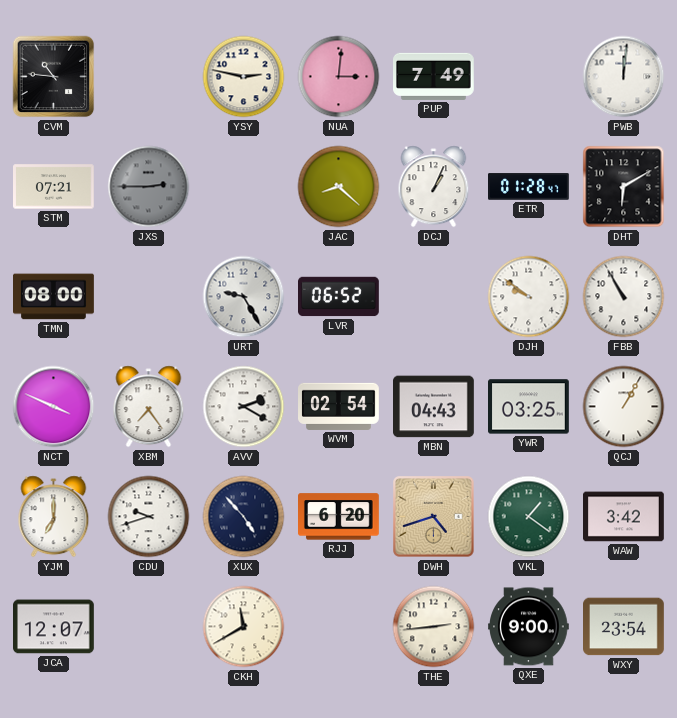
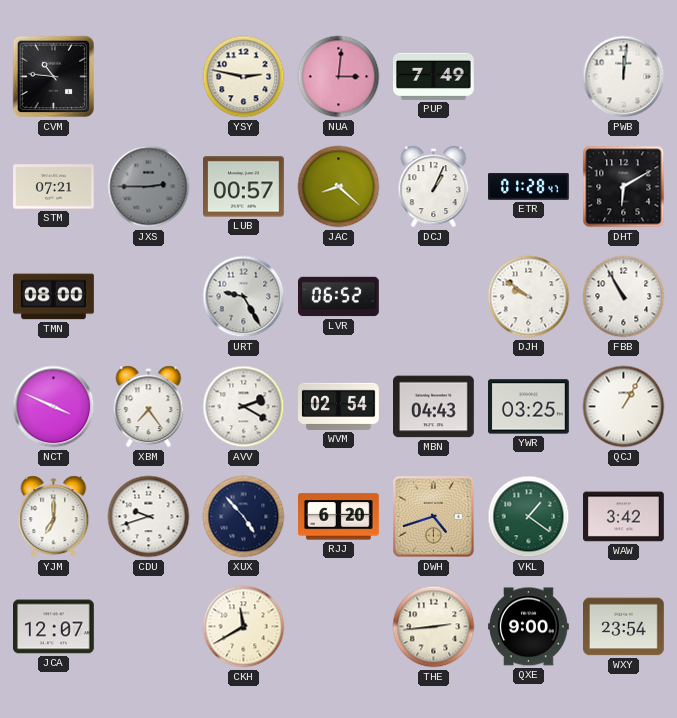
LUB: none -> 00:57
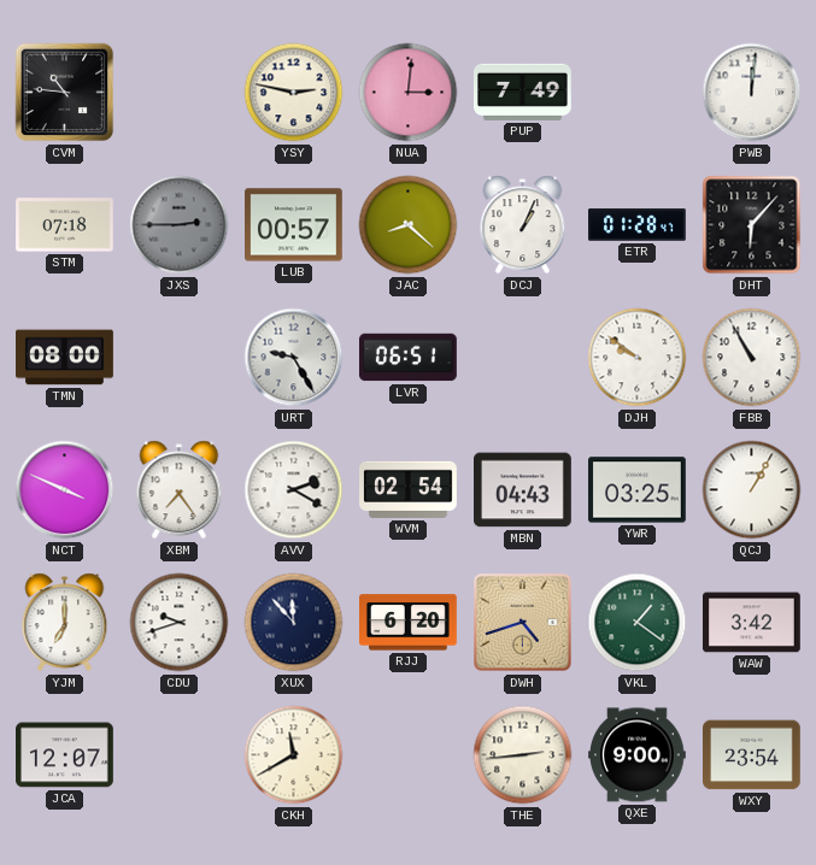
STM: 07:21 -> 07:18
DHT: 6:10 -> 6:07
LVR: 06:52 -> 06:51
XUX: 4:53 -> 11:53
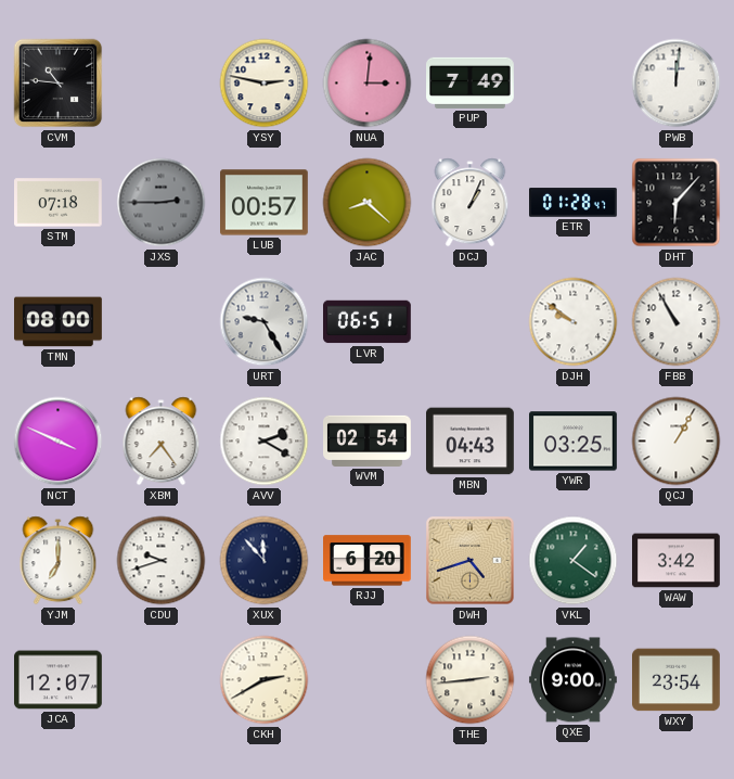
CKH: 11:40 -> 2:40
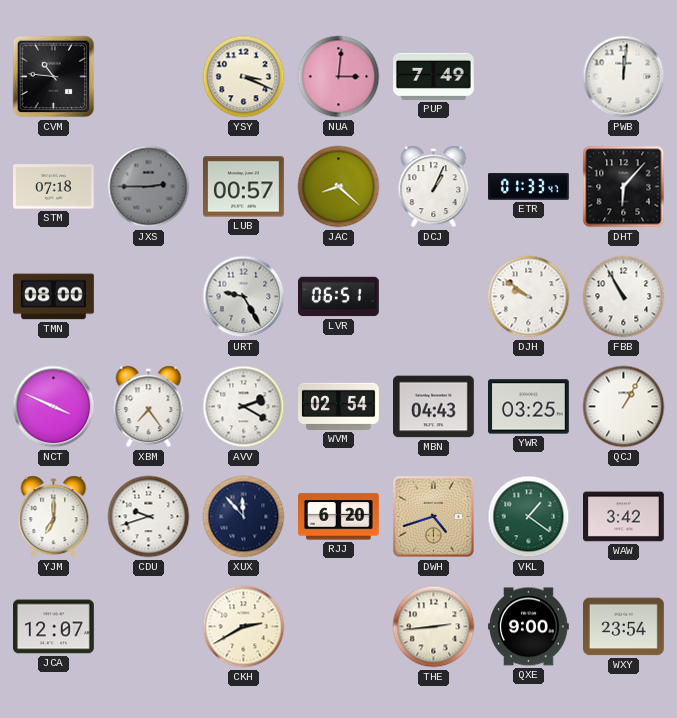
YSY: 2:47 -> 3:19
ETR: 01:28 -> 01:33
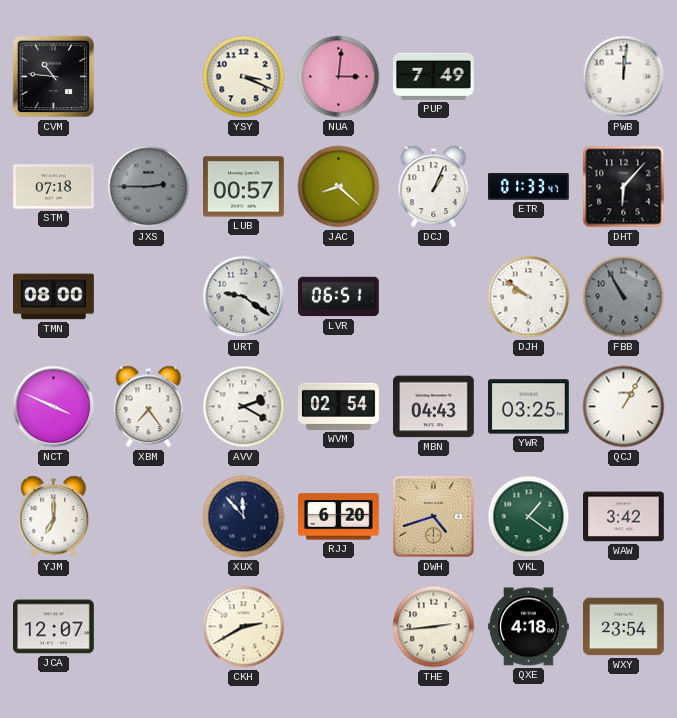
URT: 9:25 -> 9:21
FBB dial: white -> grey
CDU: 9:42 -> none
QXE: 9:00 -> 4:18
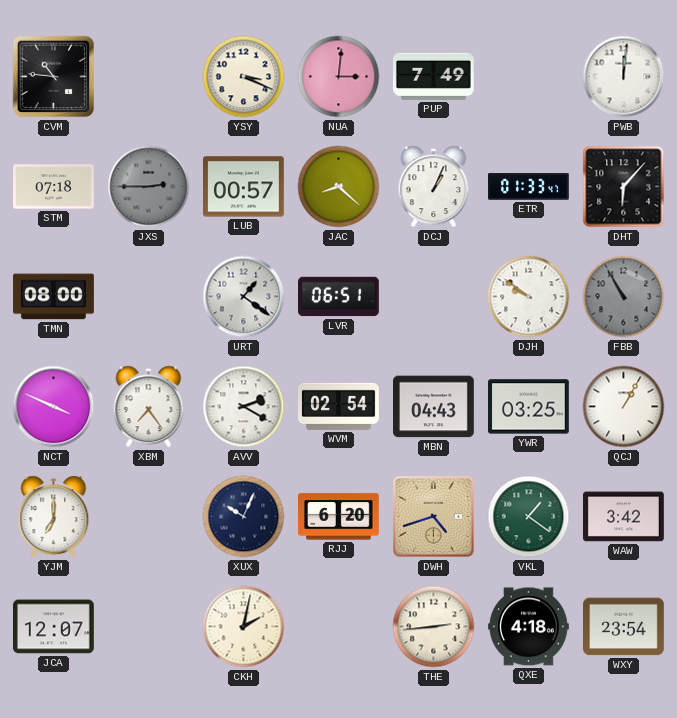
URT: 9:21 -> 1:21
XUX: 11:53 -> 10:04
CKH: 2:40 -> 2:02
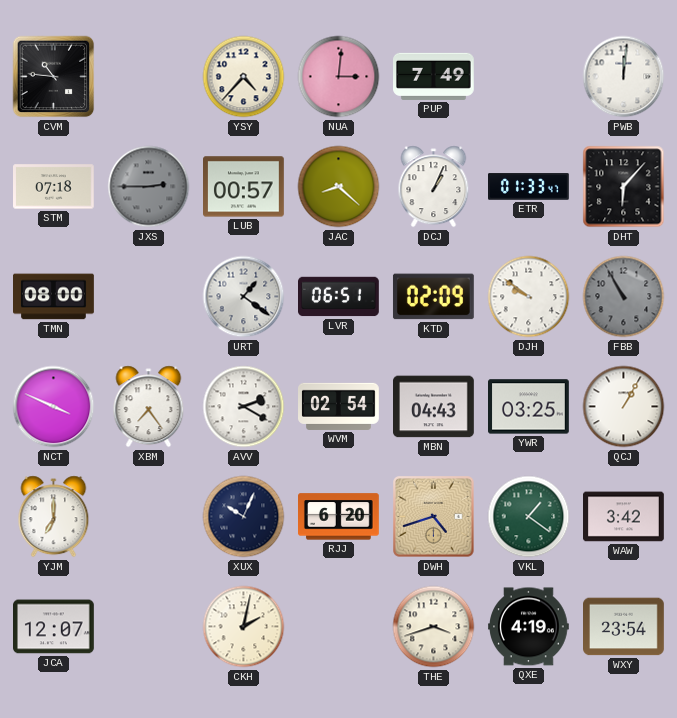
YSY: 3:19 -> 4:37
KTD: none -> 02:09
THE: 2:44 -> 3:42
QXE: 4:18 -> 4:19
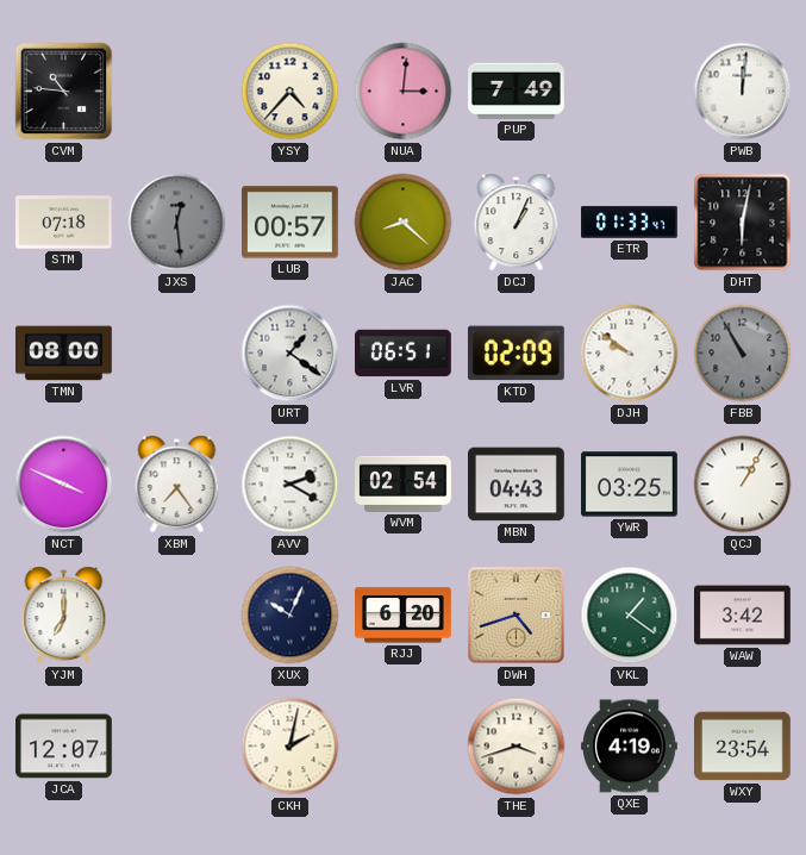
JXS: 2:45 -> 12:29
DHT: 6:07 -> 6:02
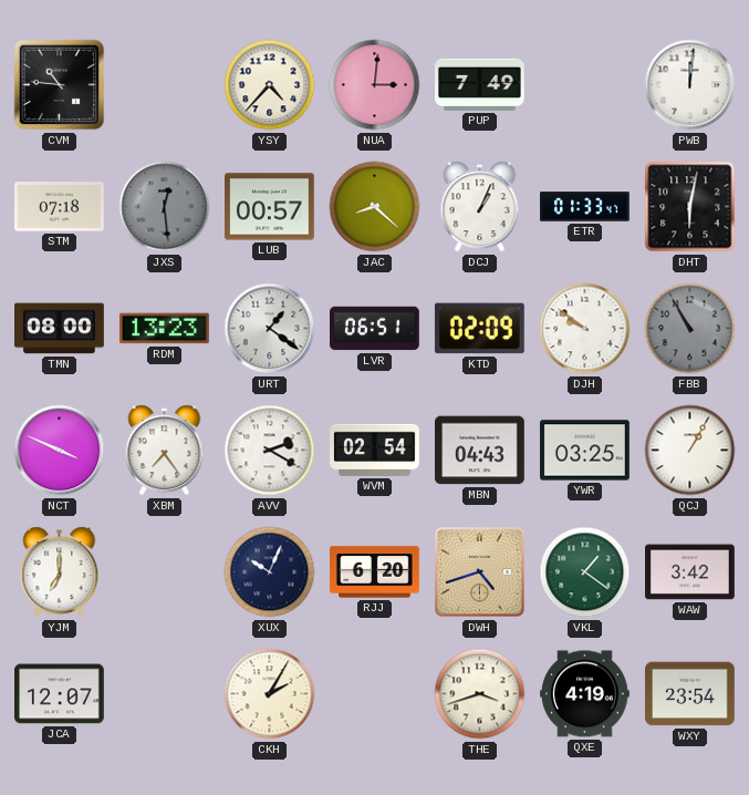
RDM: none -> 13:23
CKH: 2:02 -> 2:05
